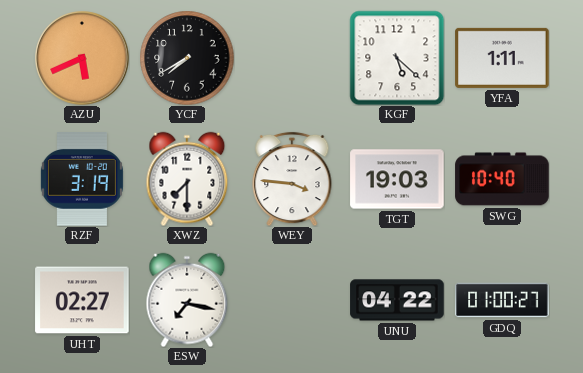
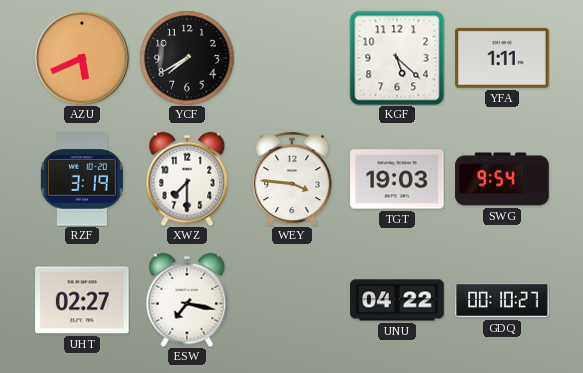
SWG: 10:40 -> 9:54
GDQ: 01:00 -> 00:10
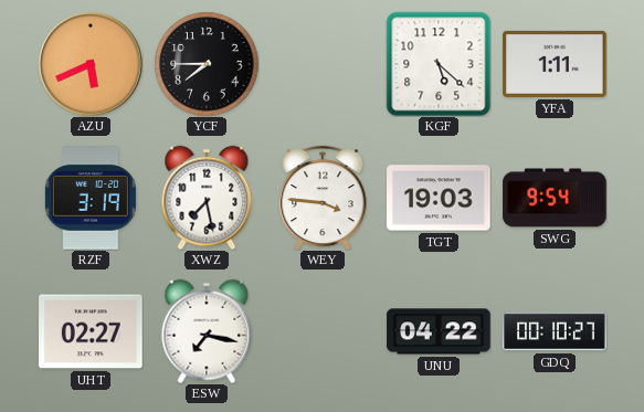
YCF: 7:40 -> 7:45
XWZ: 7:30 -> 7:28
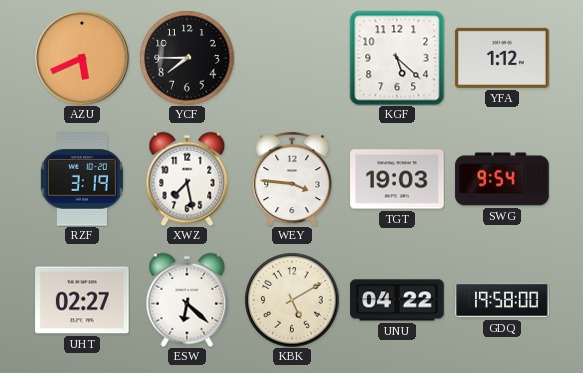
YFA: 1:11 -> 1:12
ESW: 7:17 -> 6:22
KBK: none -> 5:10
GDQ: 00:10 -> 19:58
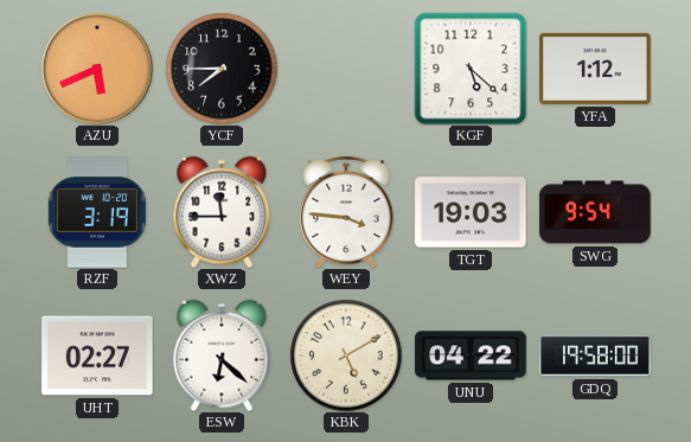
XWZ: 7:28 -> 11:45
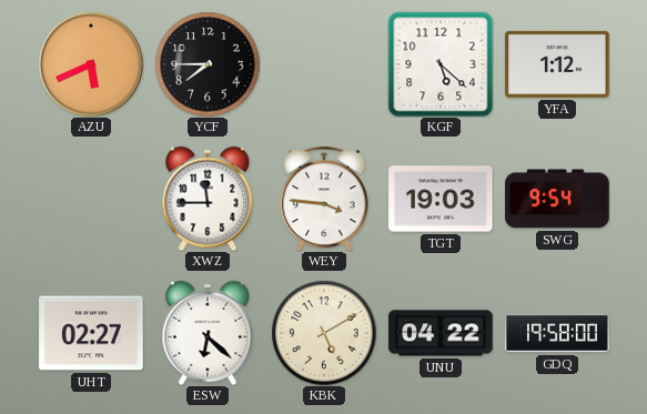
RZF: 3:19 -> none
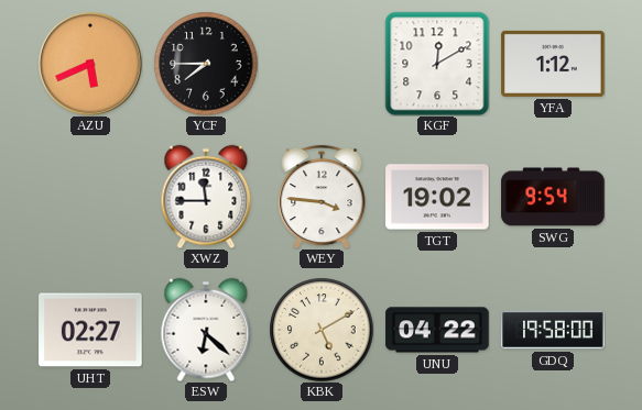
KGF: 5:22 -> 12:10
TGT: 19:03 -> 19:02
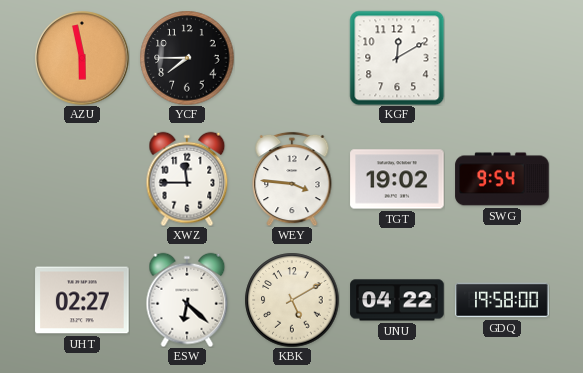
AZU: 5:41 -> 5:58
YFA: 1:12 -> none
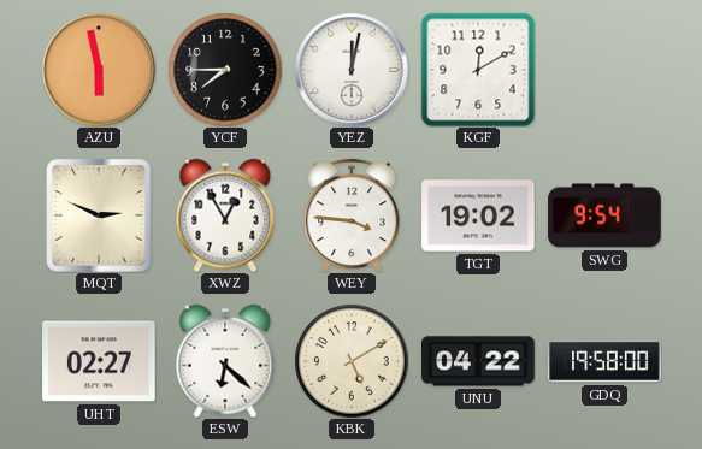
YEZ: none -> 12:02
MQT: none -> 2:49
XWZ: 11:45 -> 12:55
